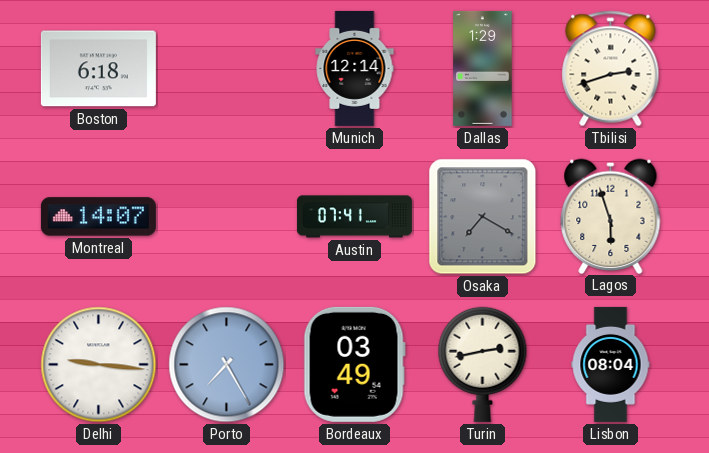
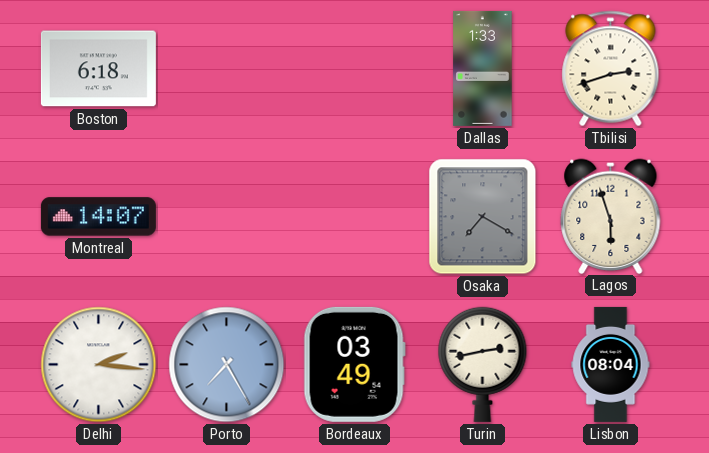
Munich: 12:14 -> none
Dallas: 1:29 -> 1:33
Austin: 07:41 -> none
Delhi: 9:16 -> 2:16
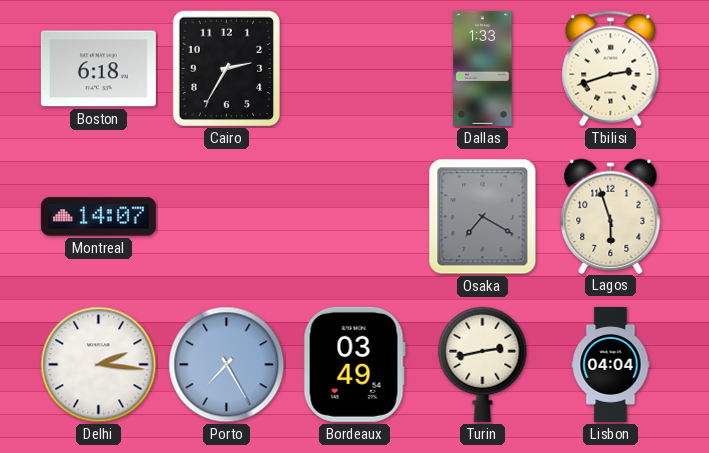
Cairo: none -> 2:35
Lisbon: 08:04 -> 04:04
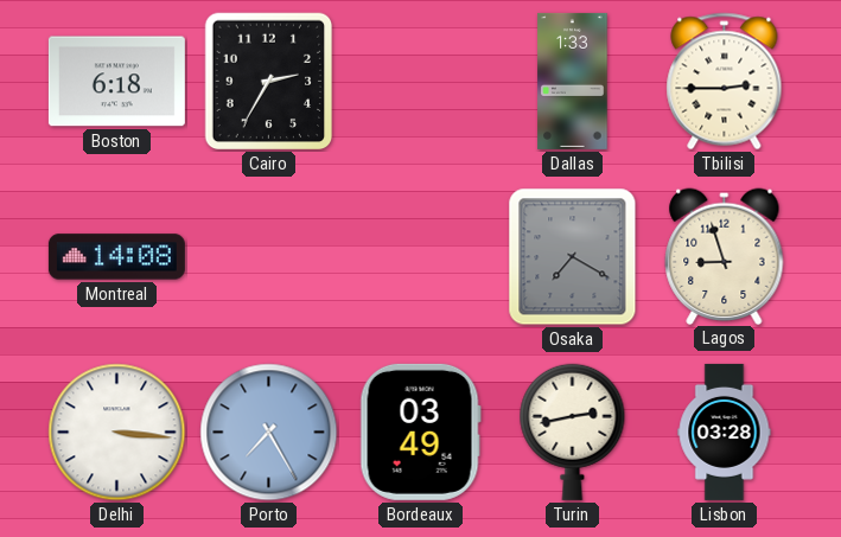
Tbilisi: 2:42 -> 2:45
Montreal: 14:07 -> 14:08
Lagos: 5:57 -> 8:57
Delhi: 2:16 -> 3:16
Lisbon: 04:04 -> 03:28
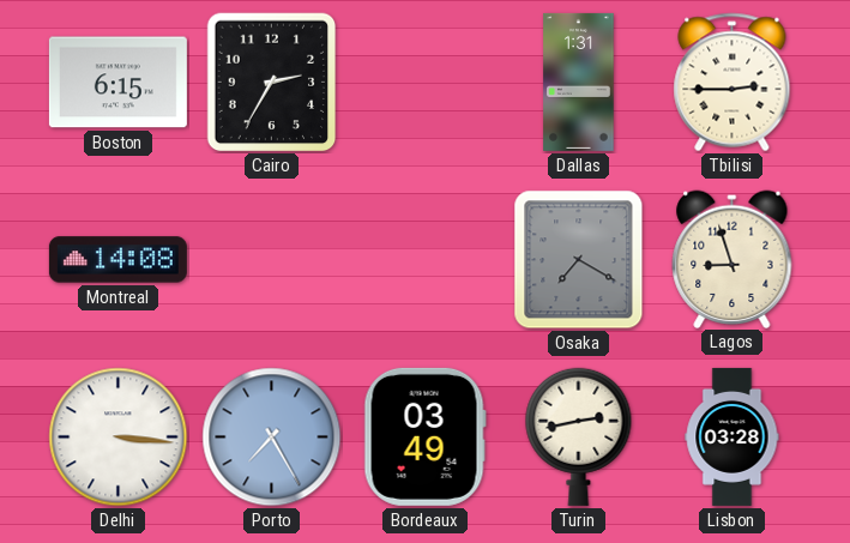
Boston: 6:18 -> 6:15
Dallas: 1:33 -> 1:31
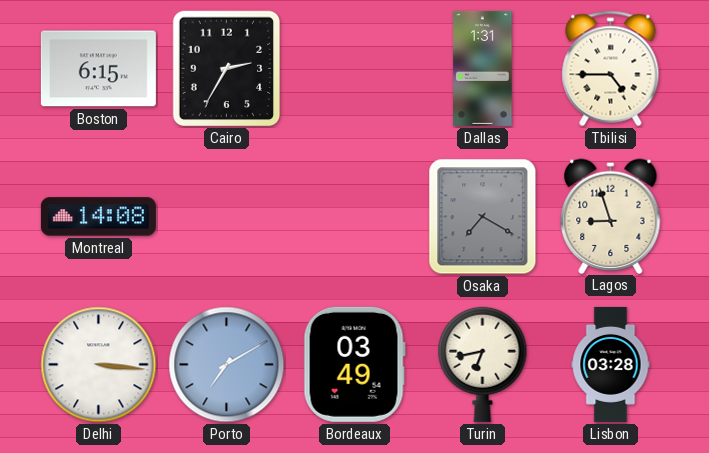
Tbilisi: 2:45 -> 4:45
Porto: 7:25 -> 7:10
Turin: 2:43 -> 6:43
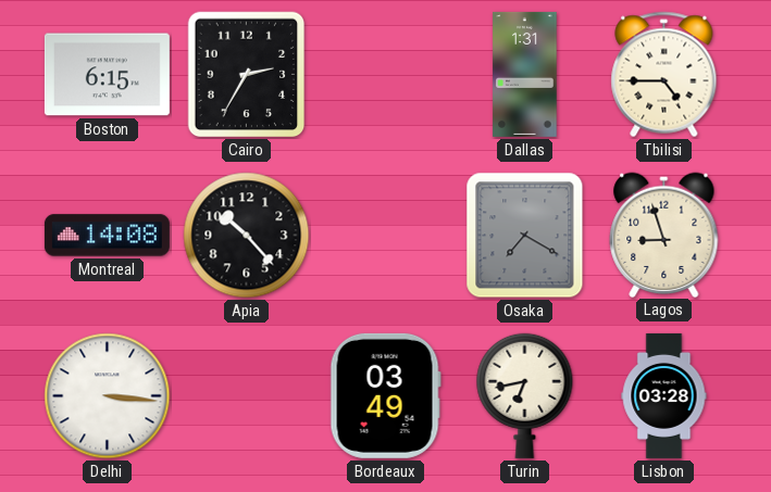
Apia: none -> 10:23
Porto: 7:10 -> none
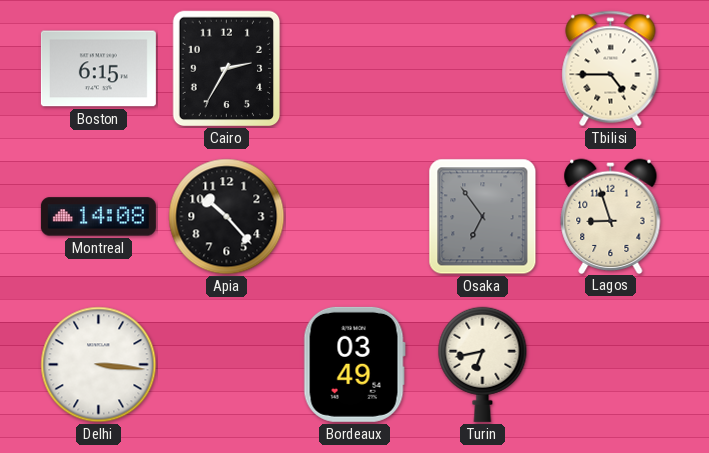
Dallas: 1:31 -> none
Osaka: 7:20 -> 6:54
Lisbon: 03:28 -> none
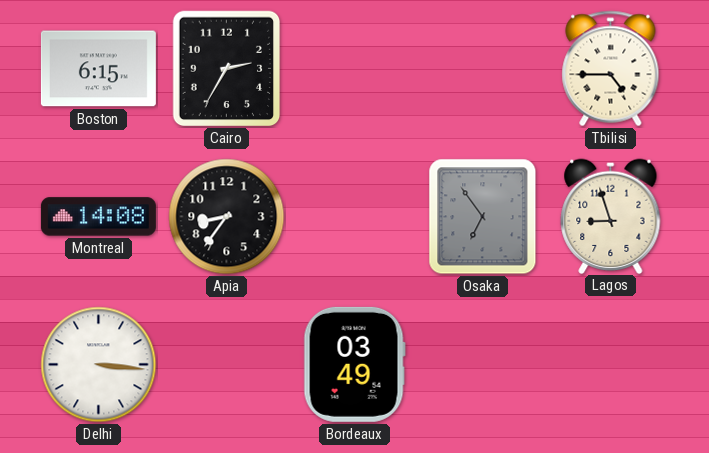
Apia: 10:23 -> 8:36
Turin: 6:43 -> none
